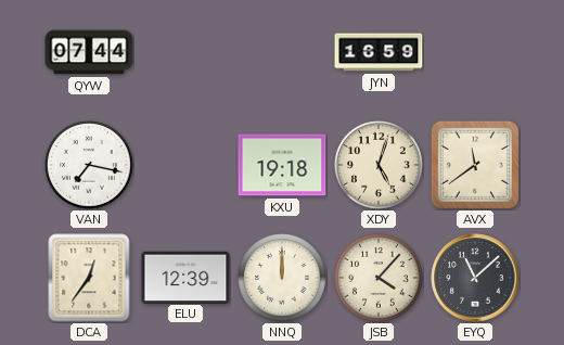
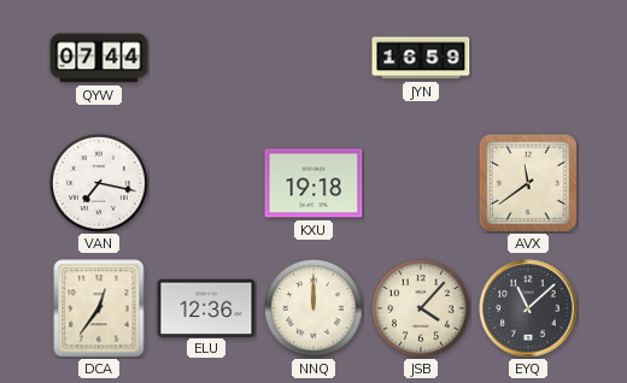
XDY: 5:03 -> none
ELU: 12:39 -> 12:36
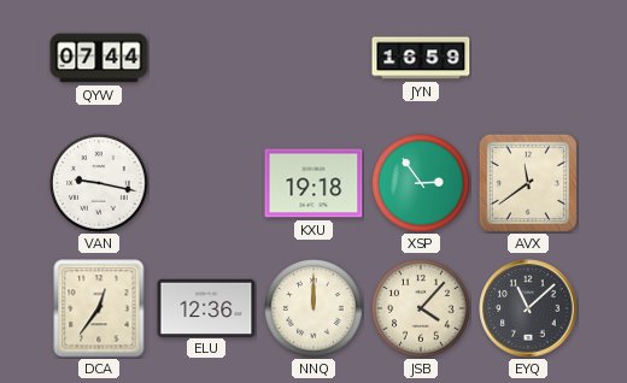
VAN: 7:17 -> 9:17
XSP: none -> 2:54
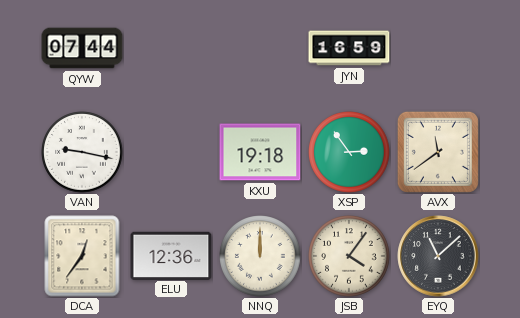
JSB: 4:07 -> 4:06
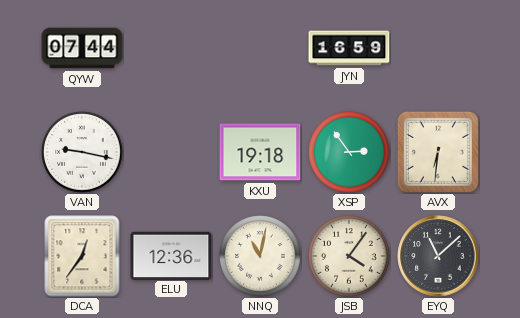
AVX: 11:39 -> 6:31
NNQ: 12:00 -> 11:02
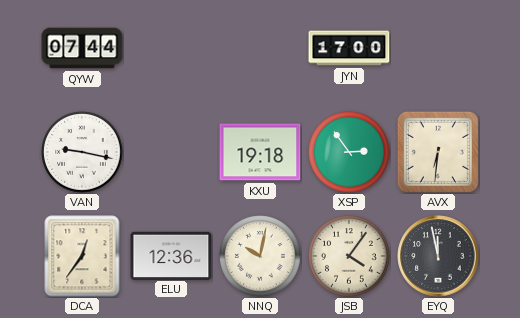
JYN: 16:59 -> 17:00
NNQ: 11:02 -> 10:02
EYQ: 11:08 -> 11:58
